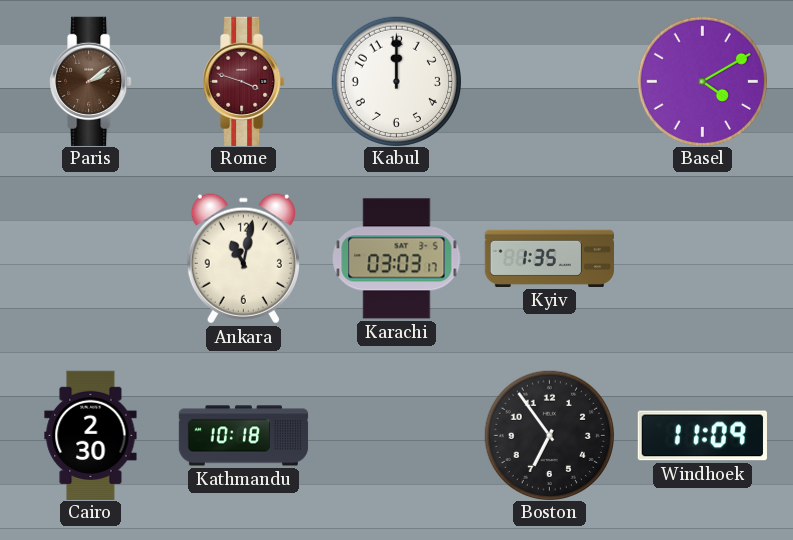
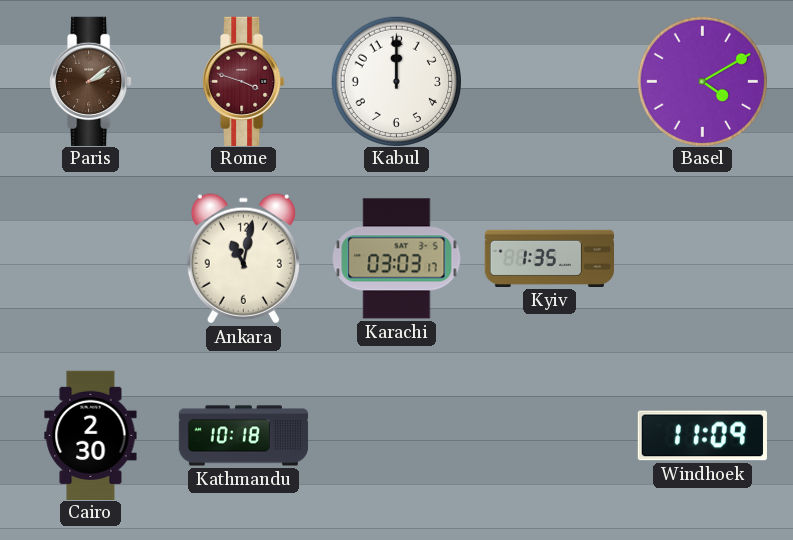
Boston: 6:54 -> none
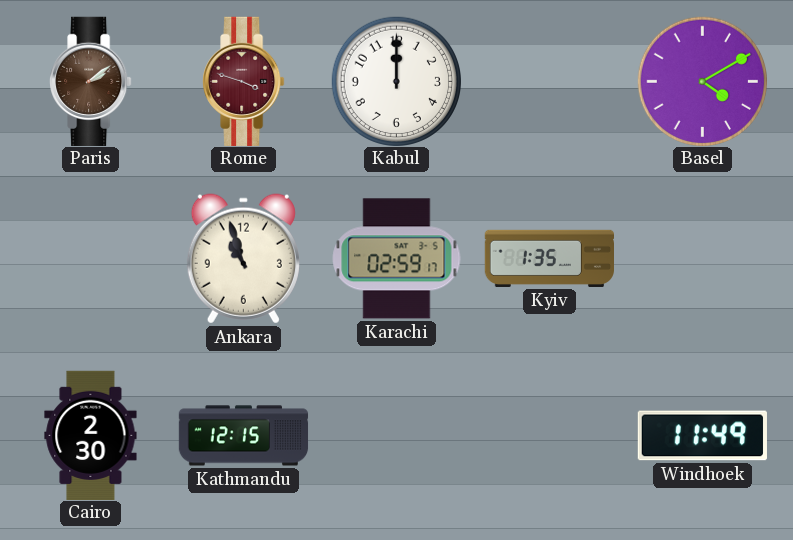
Ankara: 11:02 -> 10:57
Karachi: 03:03 -> 02:59
Kathmandu: 10:18 -> 12:15
Windhoek: 11:09 -> 11:49
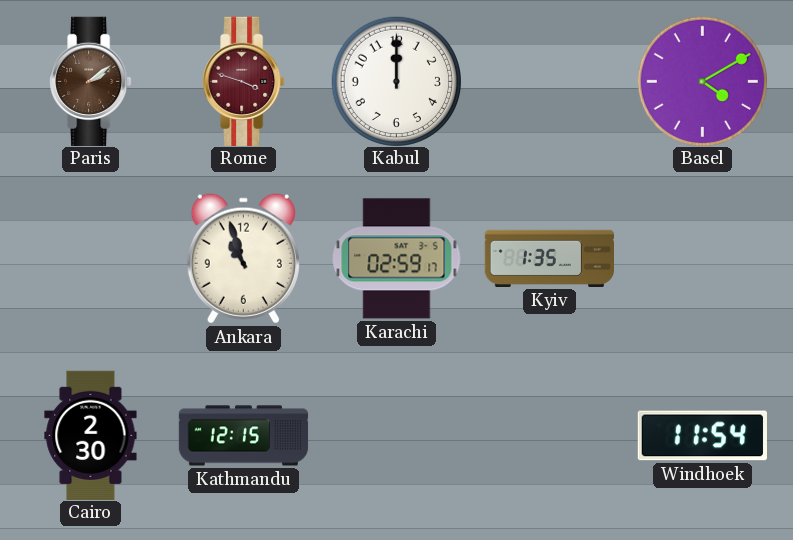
Windhoek: 11:49 -> 11:54
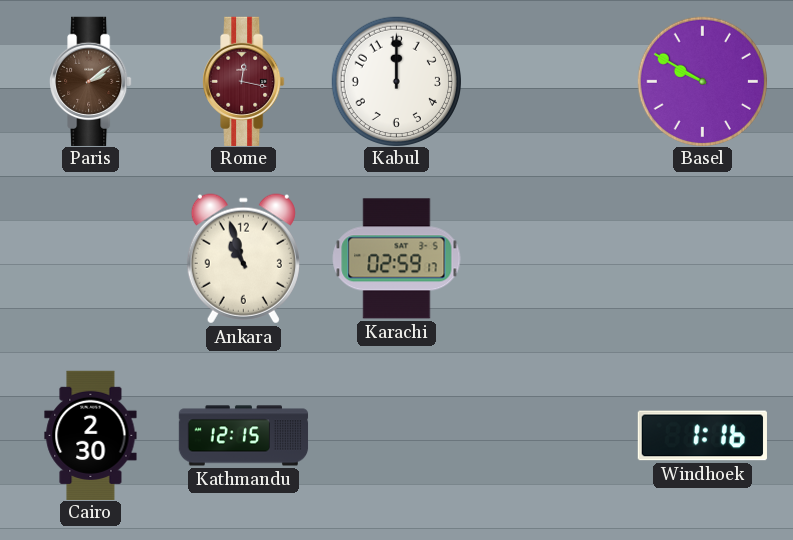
Rome: 3:48 -> 12:17
Basel: 4:10 -> 9:50
Kyiv: 1:35 -> none
Windhoek: 11:54 -> 1:16
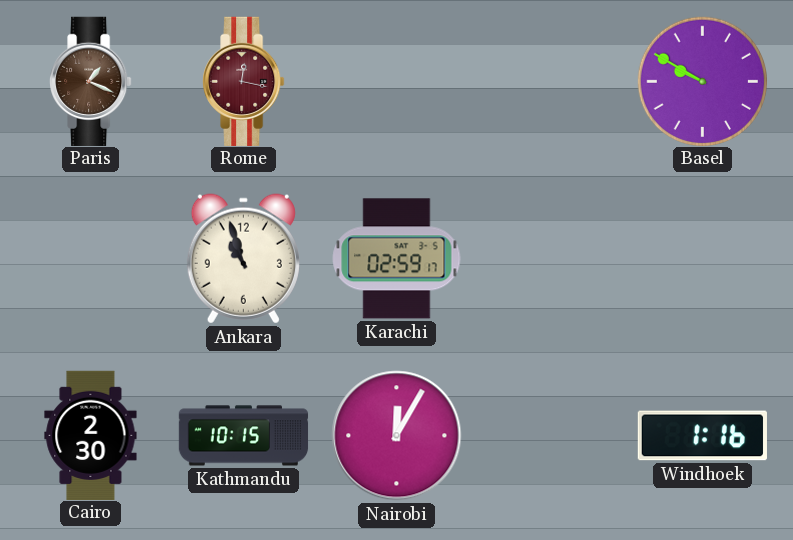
Paris: 2:09 -> 1:19
Kabul: 12:00 -> none
Kathmandu: 12:15 -> 10:15
Nairobi: none -> 12:05
